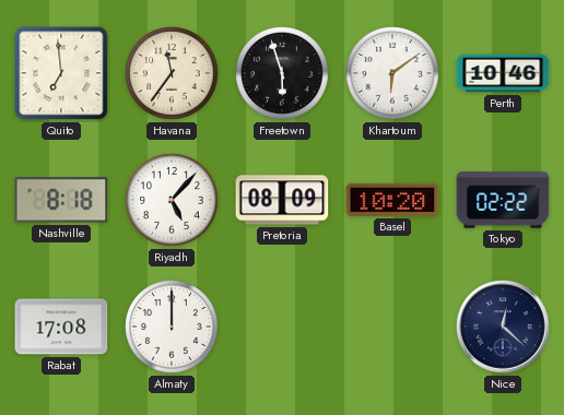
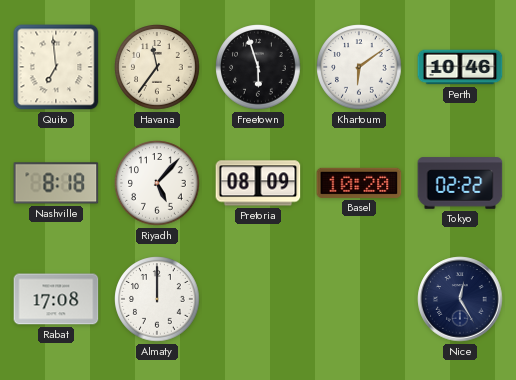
Nice: 12:22 -> 12:25
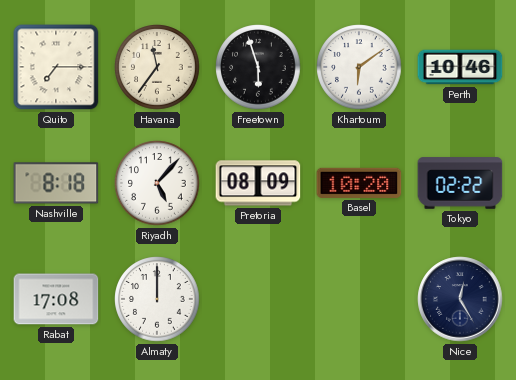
Quito: 6:59 -> 7:15
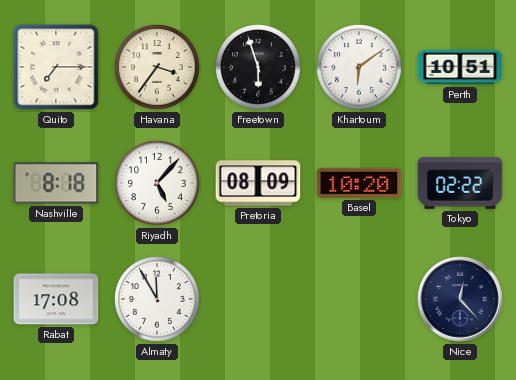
Havana: 11:36 -> 3:36
Perth: 10:46 -> 10:51
Almaty: 12:00 -> 11:55
Nice: 12:25 -> 12:23
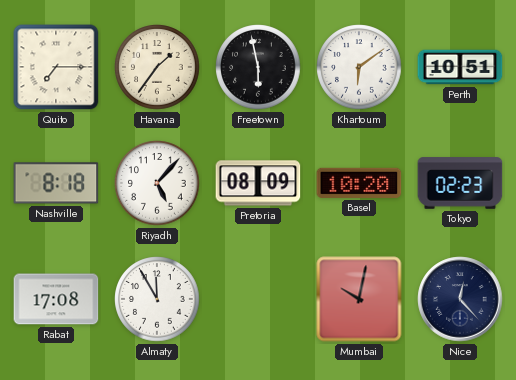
Havana: 3:36 -> 1:36
Freetown: 5:57 -> 5:58
Tokyo: 02:22 -> 02:23
Mumbai: none -> 10:02
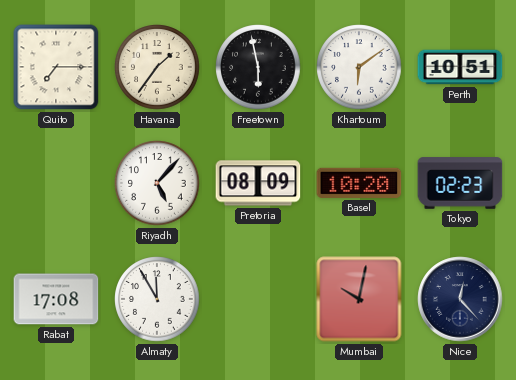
Nashville: 8:18 -> none
